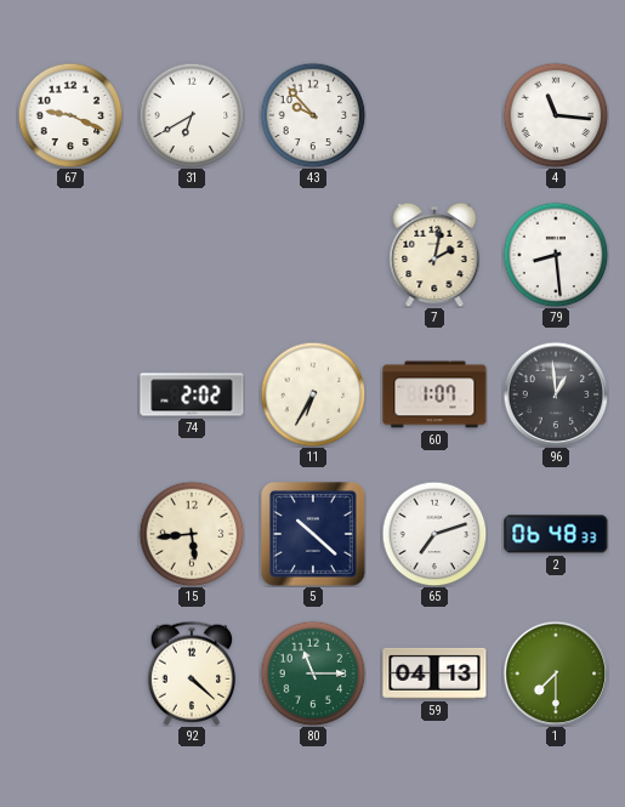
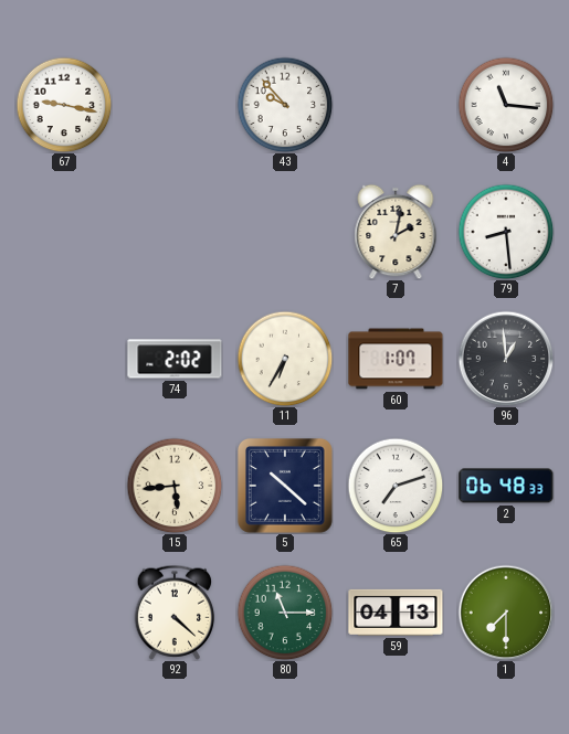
67: 9:19 -> 9:17
31: 6:40 -> none
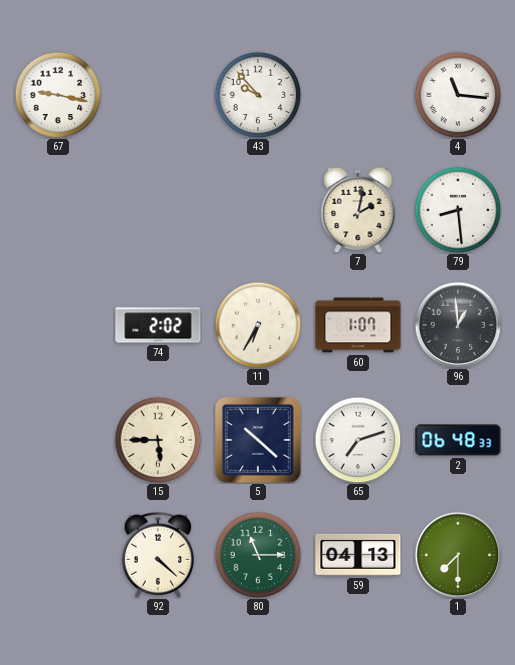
15: 5:44 -> 5:45
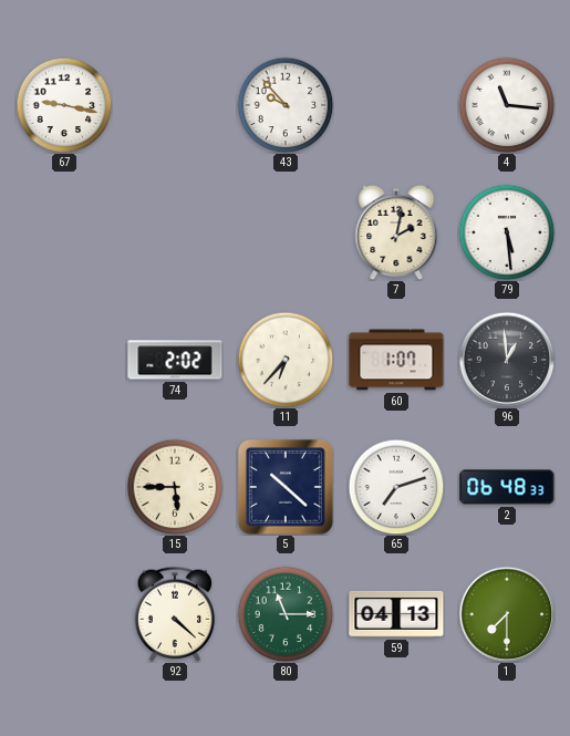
79: 8:29 -> 5:29
11: 6:35 -> 6:37
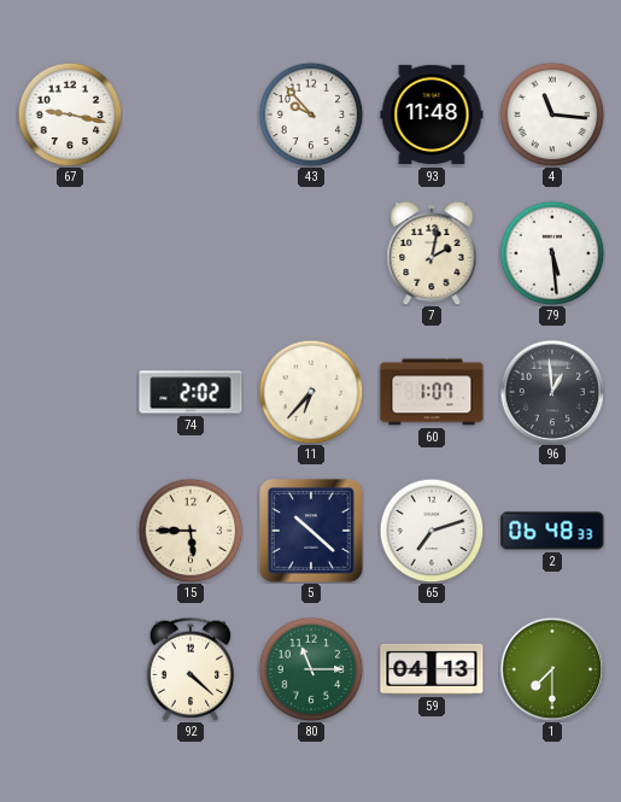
93: none -> 11:48
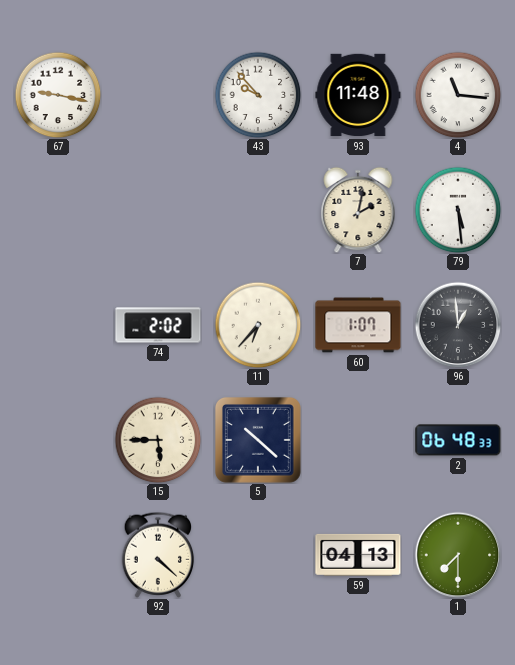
65: 7:12 -> none
80: 11:15 -> none
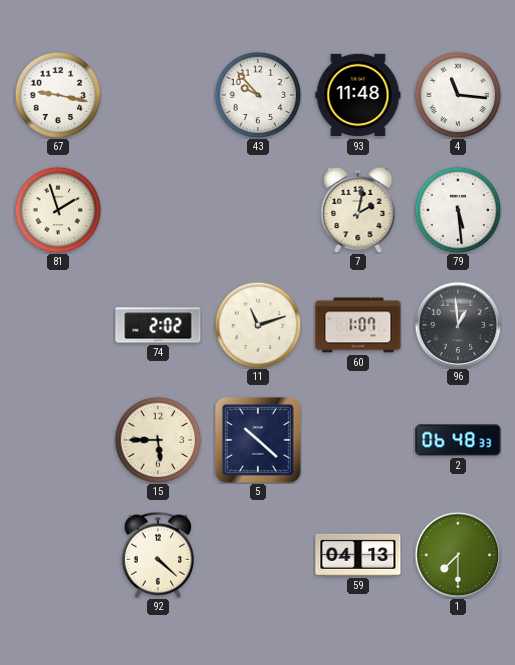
81: none -> 1:57
11: 6:37 -> 11:12
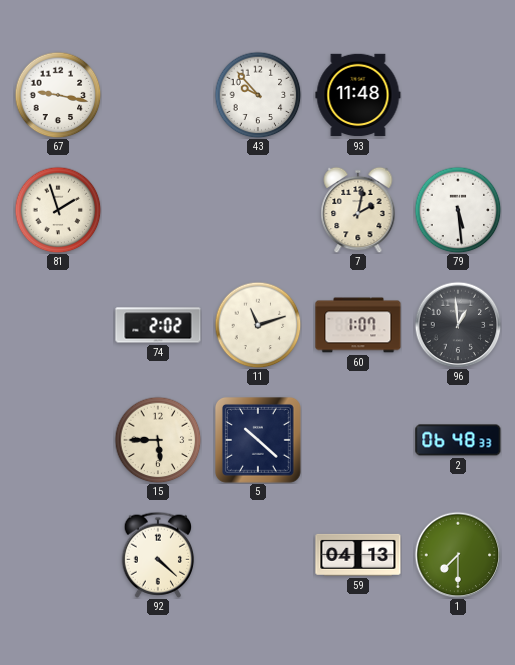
4: 11:16 -> none
